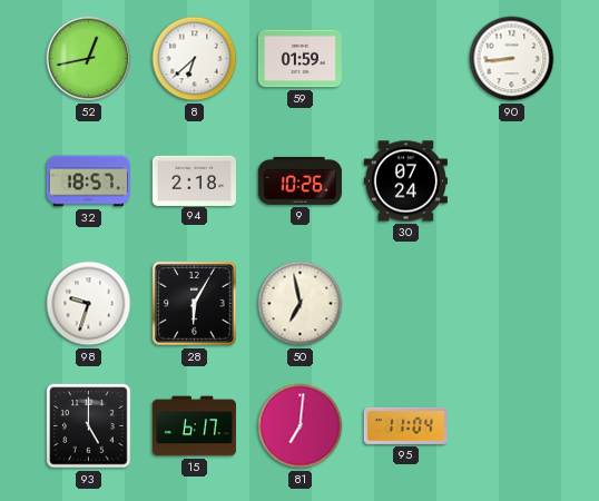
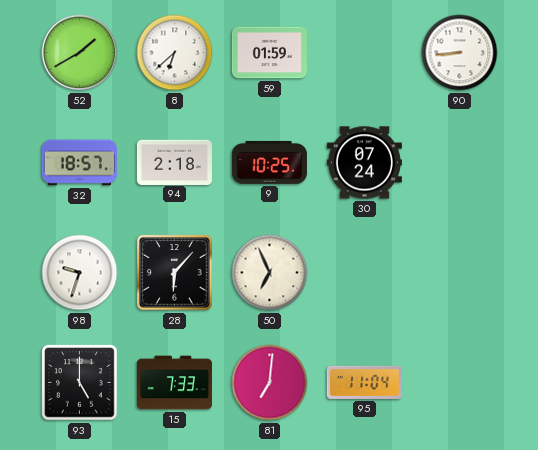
52: 12:43 -> 1:40
9: 10:26 -> 10:25
28: 6:05 -> 6:07
50: 6:58 -> 6:56
15: 6:17 -> 7:33
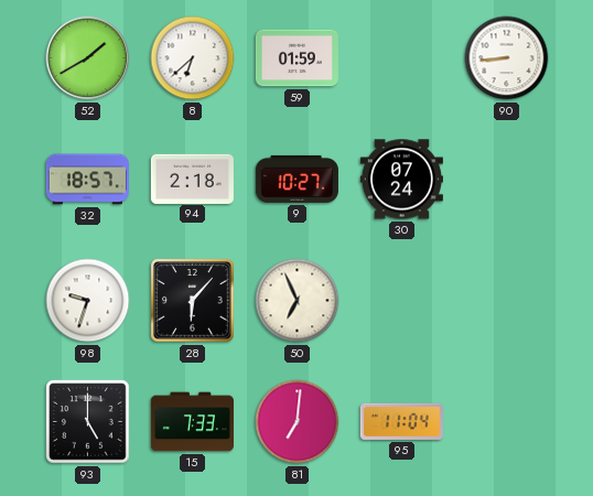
9: 10:25 -> 10:27
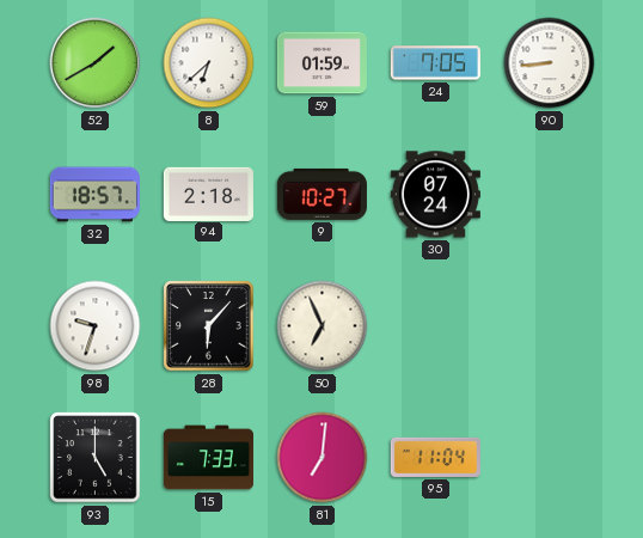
24: none -> 7:05
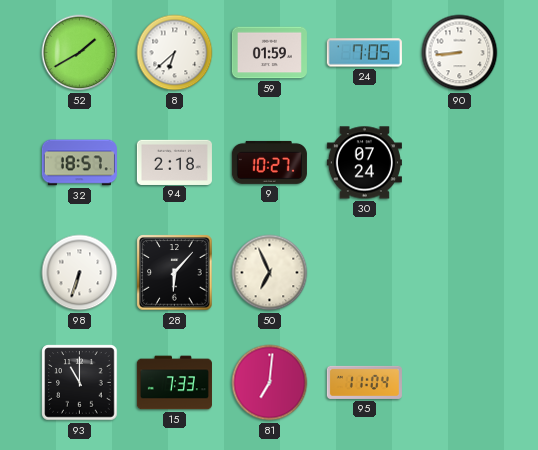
98: 9:33 -> 6:33
93: 5:00 -> 11:00
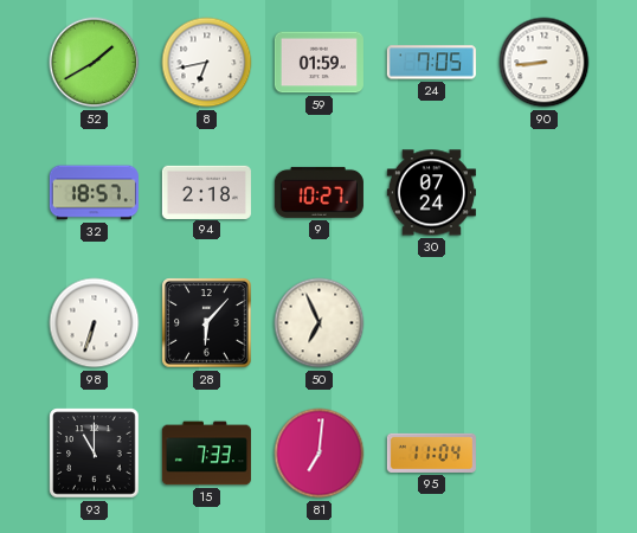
8: 6:38 -> 6:43
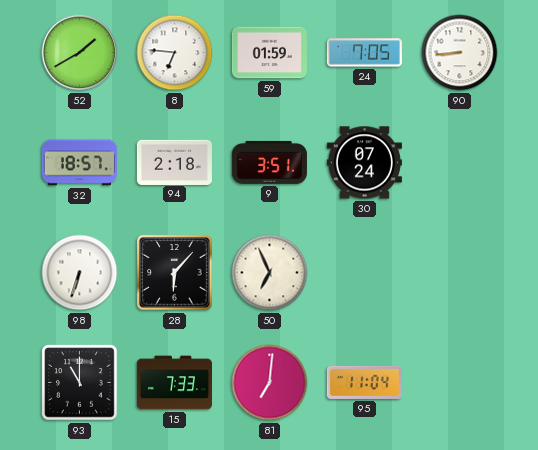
8: 6:43 -> 6:46
9: 10:27 -> 3:51
